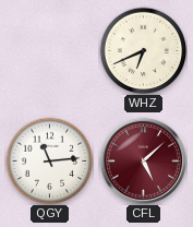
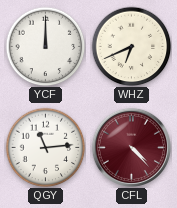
YCF: none -> 12:00
CFL: 5:08 -> 4:23
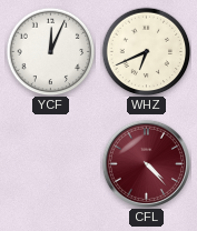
YCF: 12:00 -> 12:04
QGY: 11:14 -> none
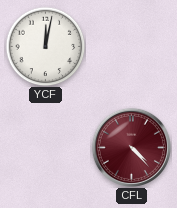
YCF: 12:04 -> 12:02
WHZ: 6:41 -> none
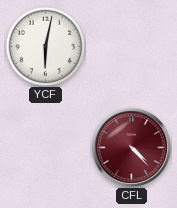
YCF: 12:02 -> 6:02
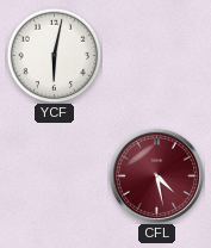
CFL: 4:23 -> 4:28
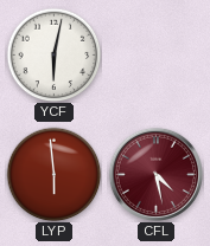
LYP: none -> 5:59
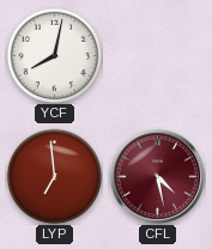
YCF: 6:02 -> 8:02
LYP: 5:59 -> 6:59
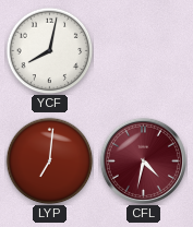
LYP: 6:59 -> 7:01
CFL: 4:28 -> 4:32
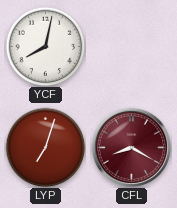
LYP: 7:01 -> 7:03
CFL: 4:32 -> 8:20
